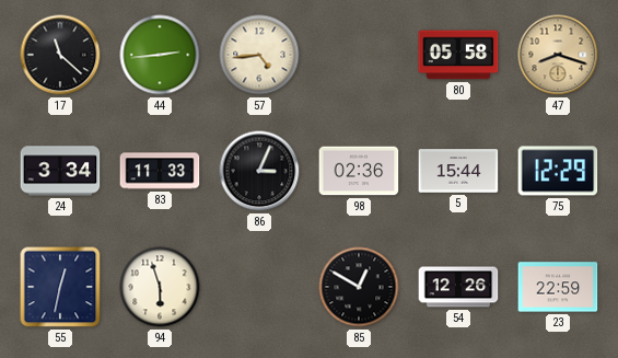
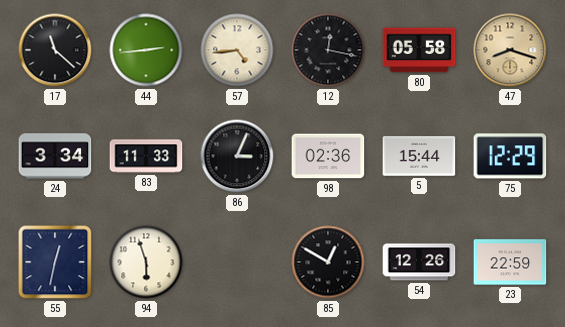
12: none -> 12:17
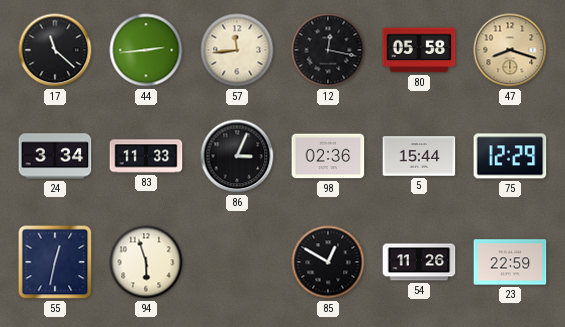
57: 4:44 -> 11:44
54: 12:26 -> 11:26
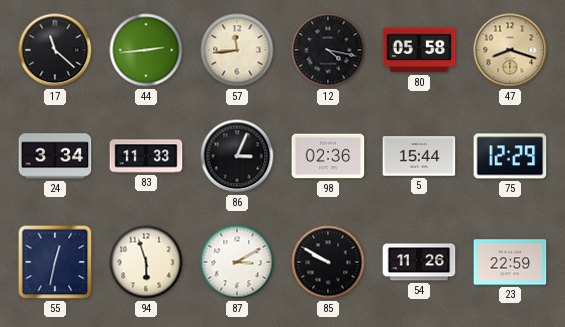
12: 12:17 -> 4:17
87: none -> 3:10
85: 12:50 -> 9:50
